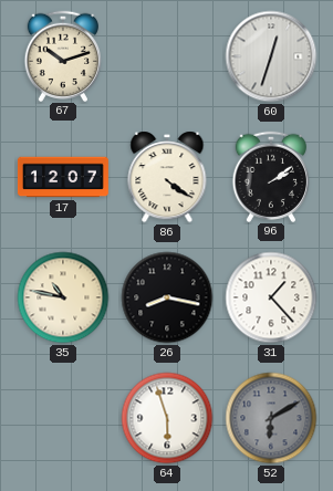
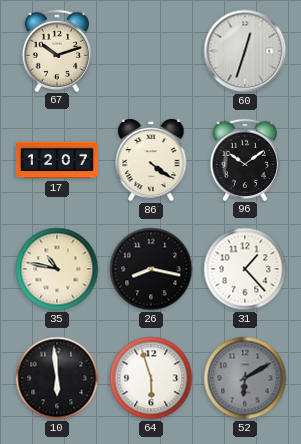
96: 2:09 -> 10:09
10: none -> 5:59
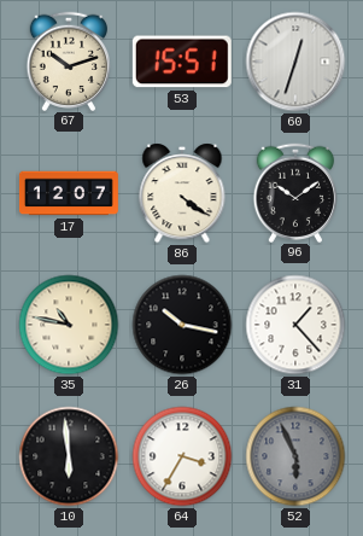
53: none -> 15:51
26: 8:17 -> 10:17
64: 5:57 -> 3:35
52: 6:10 -> 5:56
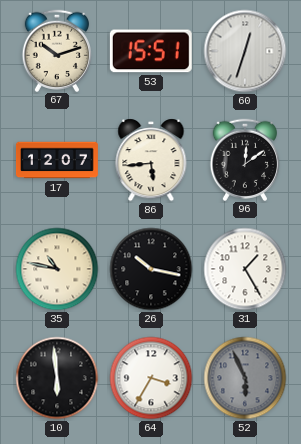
86: 4:21 -> 5:44
96: 10:09 -> 12:09
31: 1:23 -> 1:25
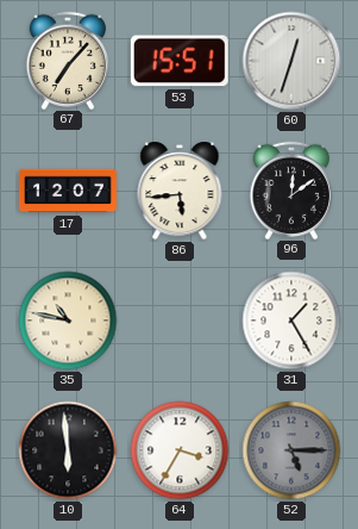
67: 10:12 -> 7:07
26: 10:17 -> none
52: 5:56 -> 5:15
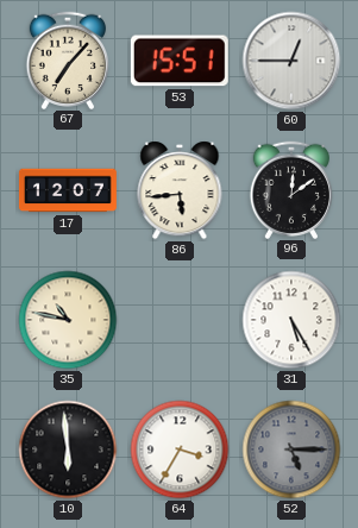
60: 12:33 -> 12:45
31: 1:25 -> 5:25
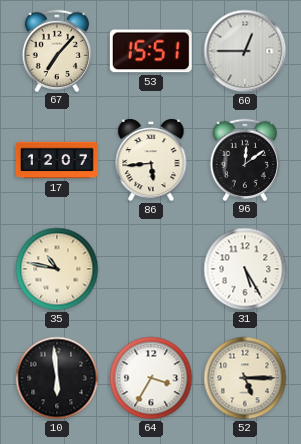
52 dial: grey -> cream
